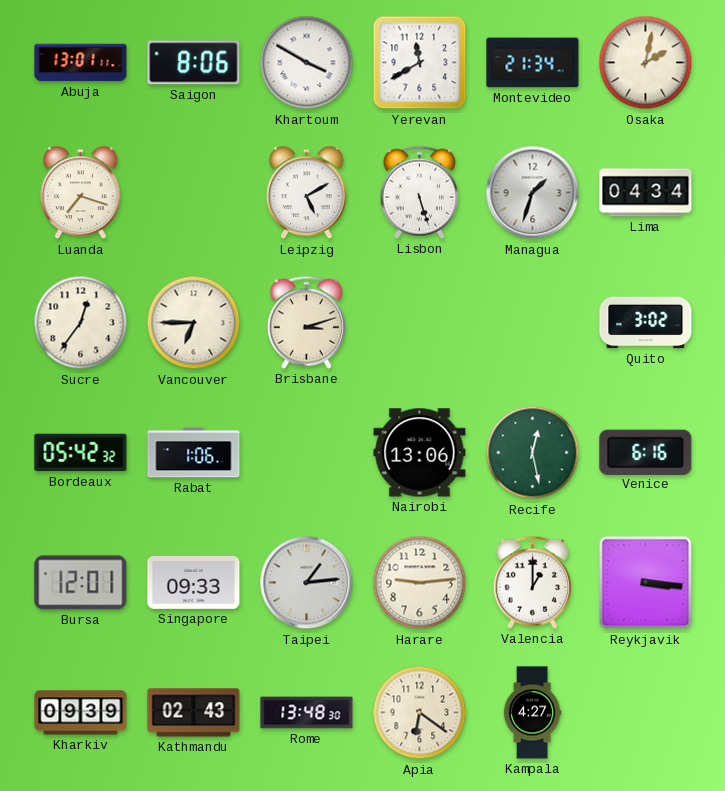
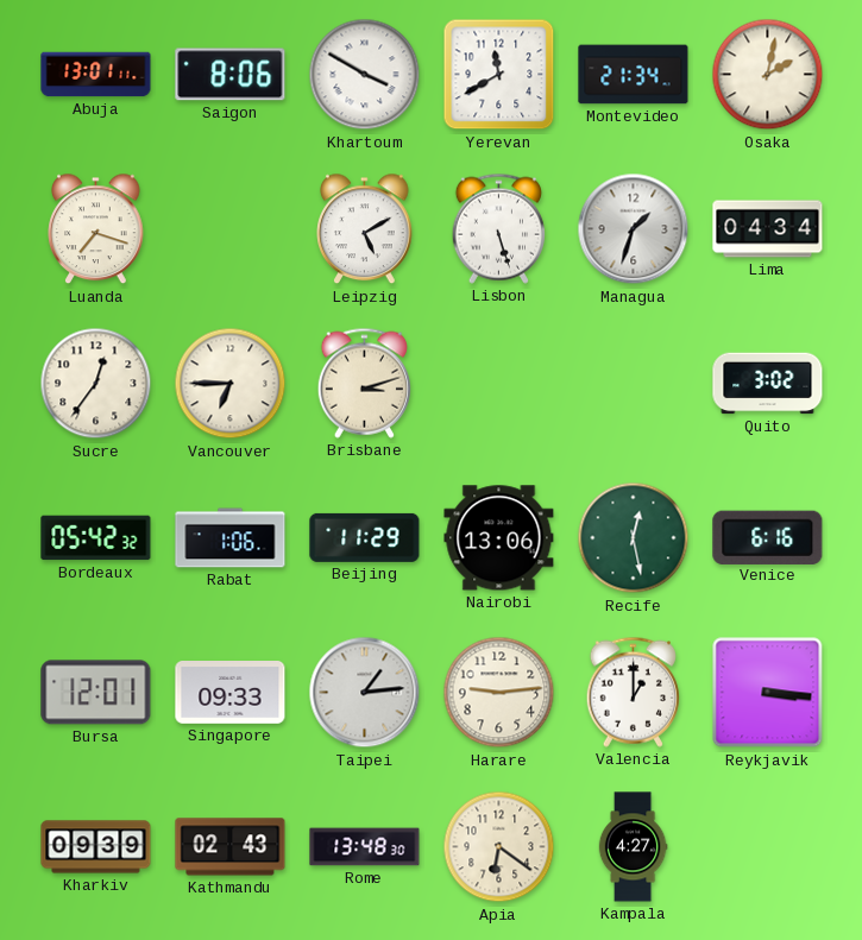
Beijing: none -> 11:29
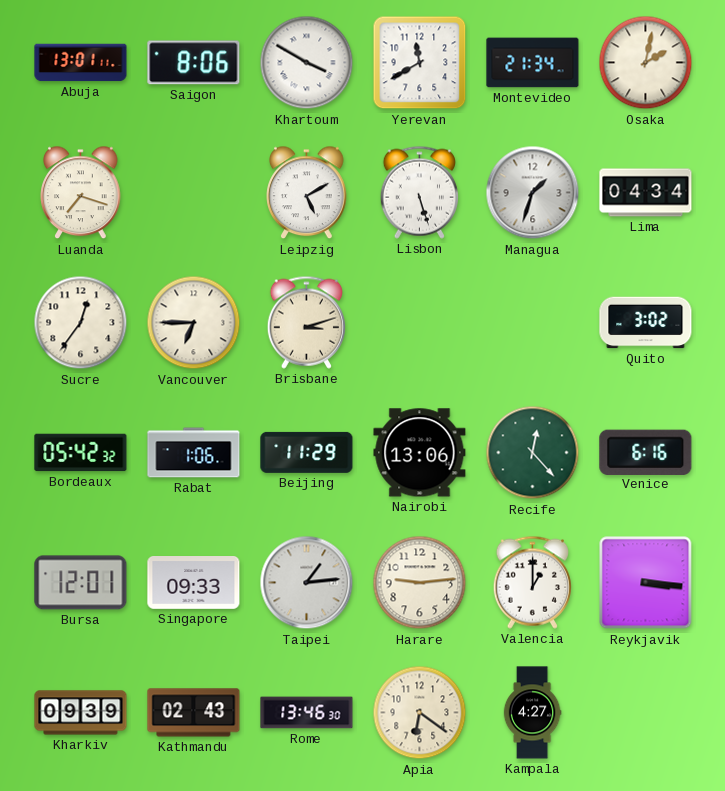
Recife: 12:28 -> 12:23
Rome: 13:48 -> 13:46
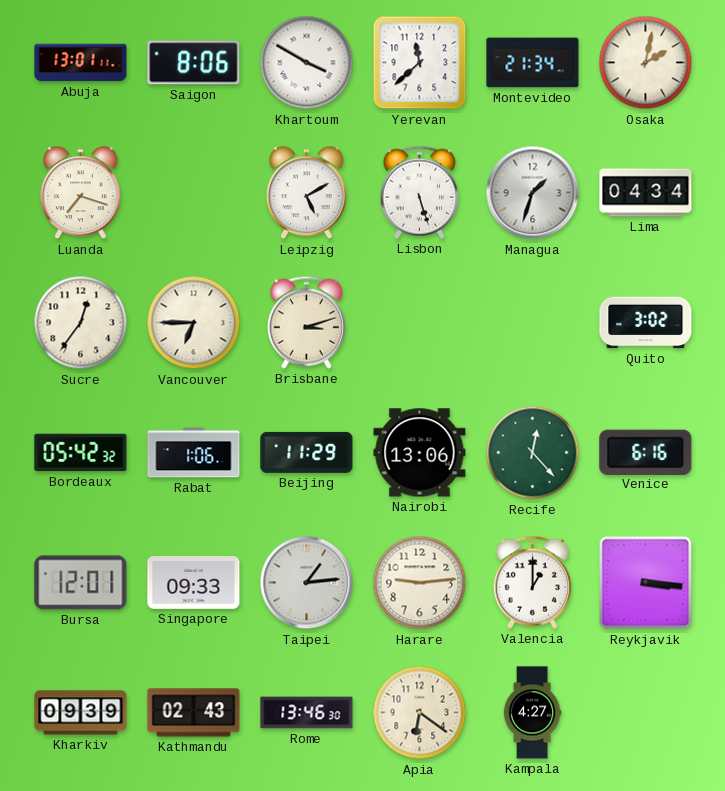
Yerevan: 11:40 -> 11:38
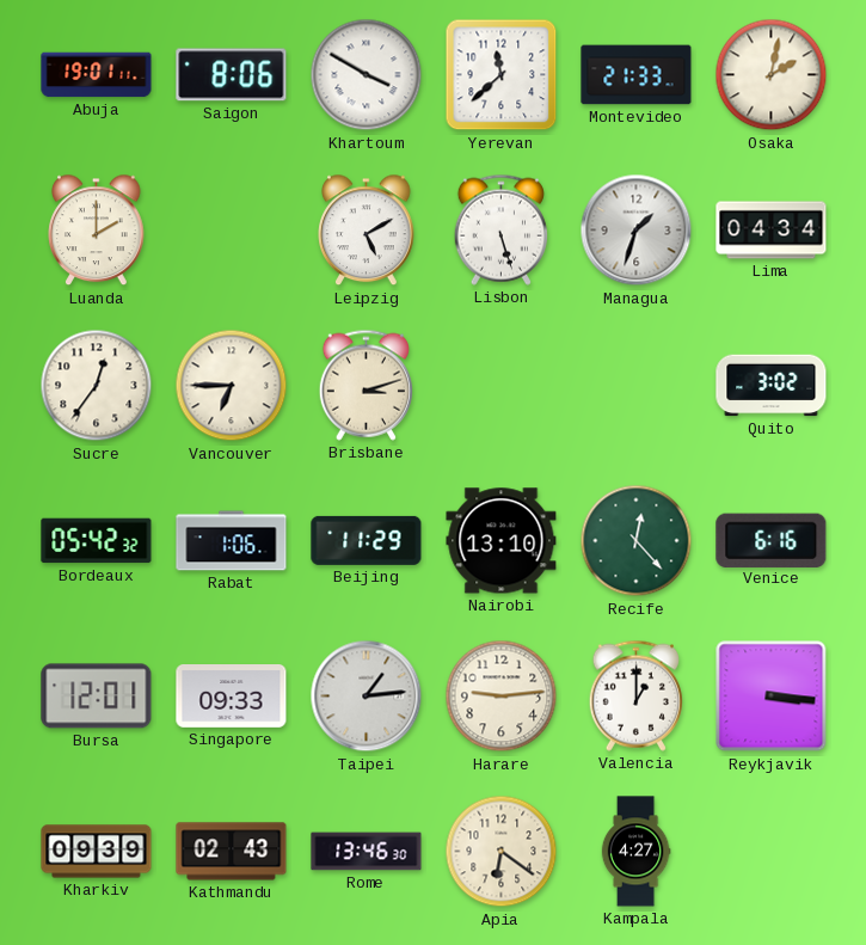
Abuja: 13:01 -> 19:01
Montevideo: 21:34 -> 21:33
Luanda: 7:18 -> 2:00
Nairobi: 13:06 -> 13:10
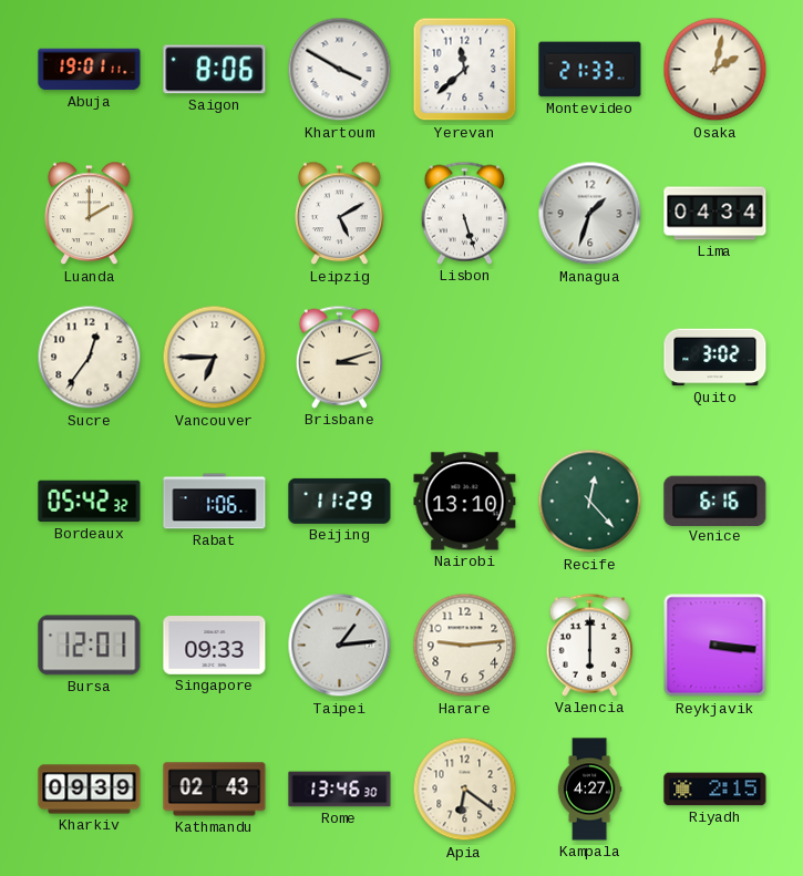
Valencia: 1:00 -> 6:00
Riyadh: none -> 2:15
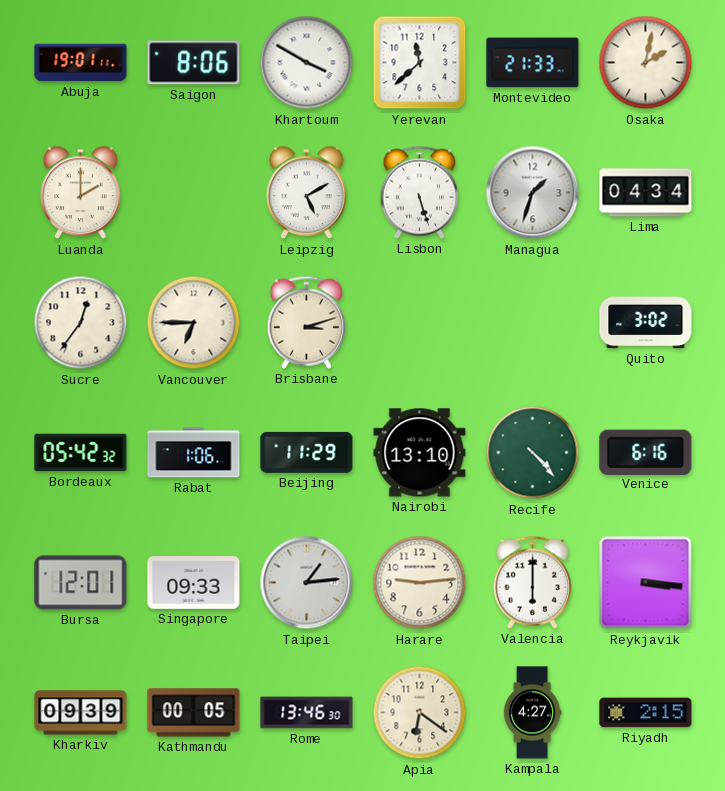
Recife: 12:23 -> 4:23
Kathmandu: 02:43 -> 00:05
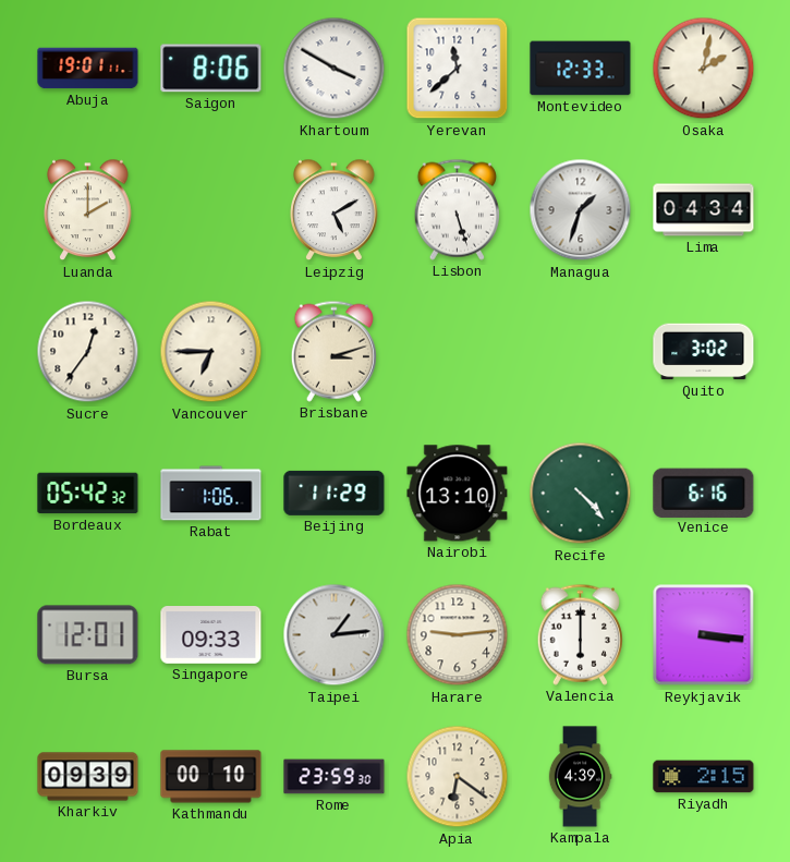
Montevideo: 21:33 -> 12:33
Kathmandu: 00:05 -> 00:10
Rome: 13:46 -> 23:59
Kampala: 4:27 -> 4:39
